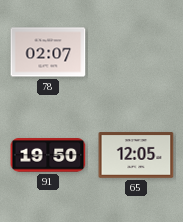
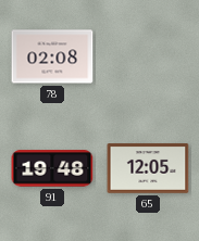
78: 02:07 -> 02:08
91: 19:50 -> 19:48
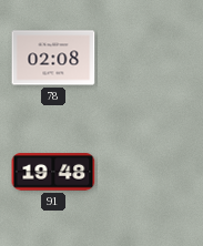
65: 12:05 -> none
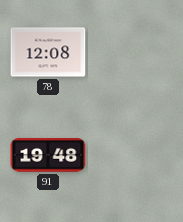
78: 02:08 -> 12:08
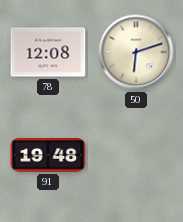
50: none -> 6:12
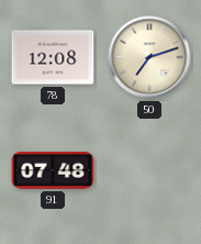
50: 6:12 -> 7:12
91: 19:48 -> 07:48
